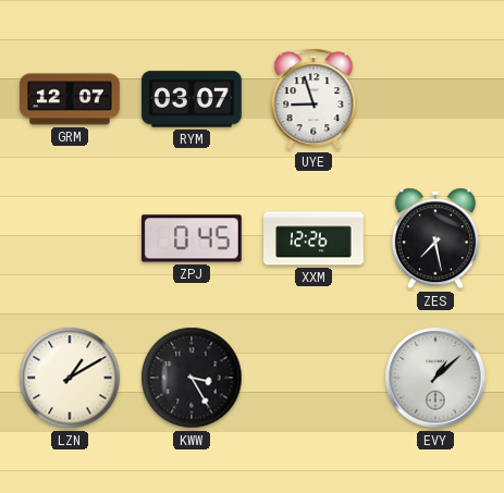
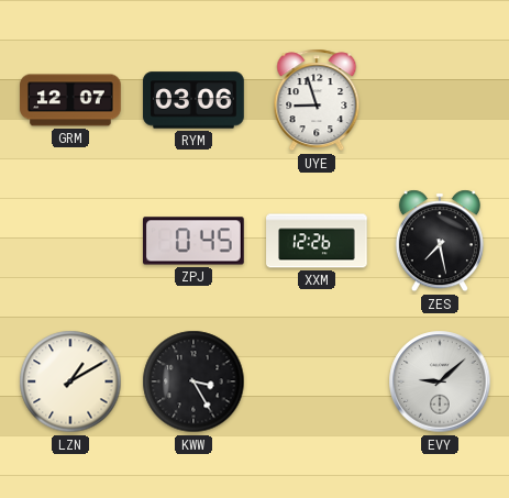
RYM: 03:07 -> 03:06
EVY: 1:08 -> 9:08
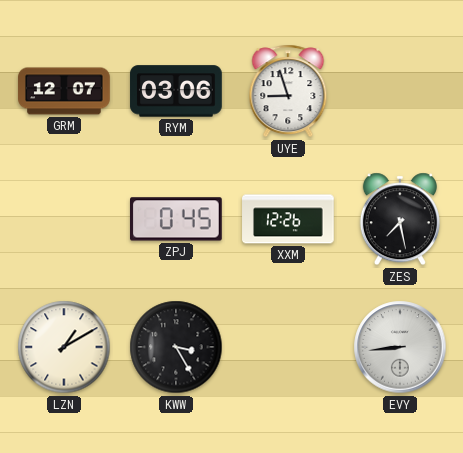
EVY: 9:08 -> 8:44
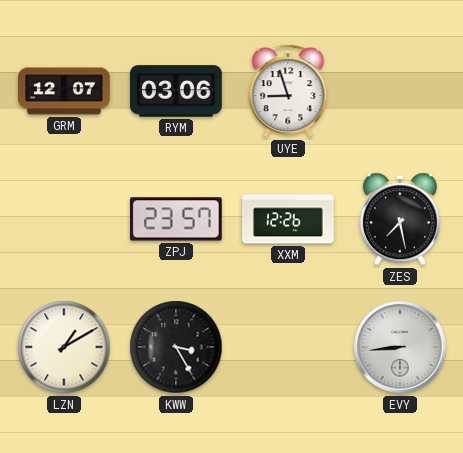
ZPJ: 0:45 -> 23:57
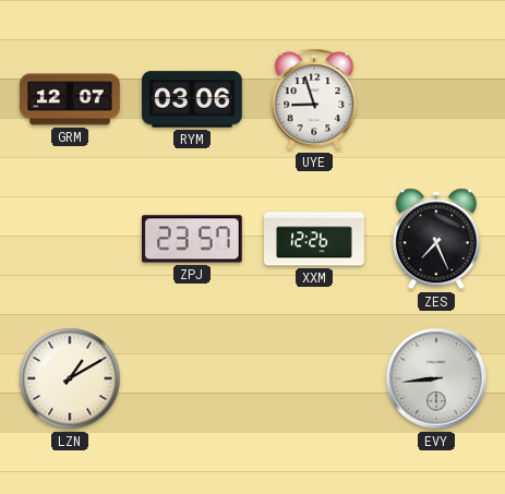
ZES: 7:28 -> 7:26
KWW: 3:25 -> none
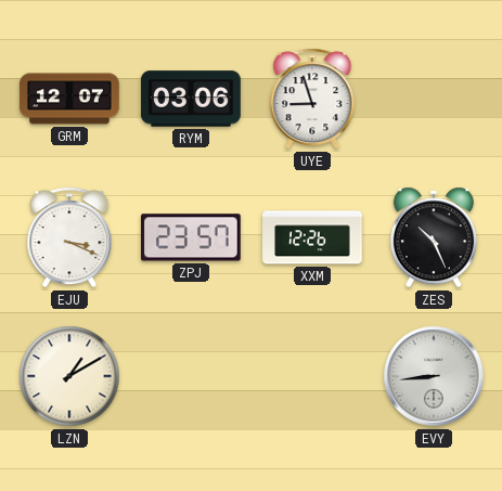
EJU: none -> 3:19
ZES: 7:26 -> 10:26
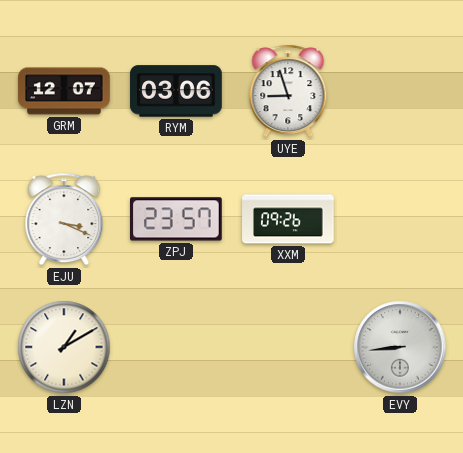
XXM: 12:26 -> 09:26
ZES: 10:26 -> none
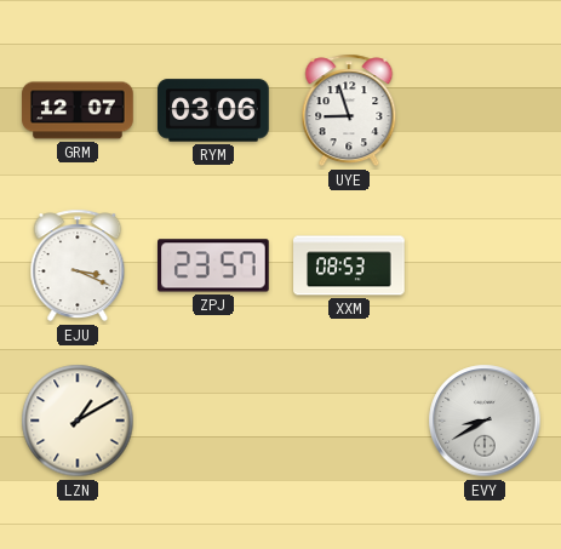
XXM: 09:26 -> 08:53
EVY: 8:44 -> 8:40
